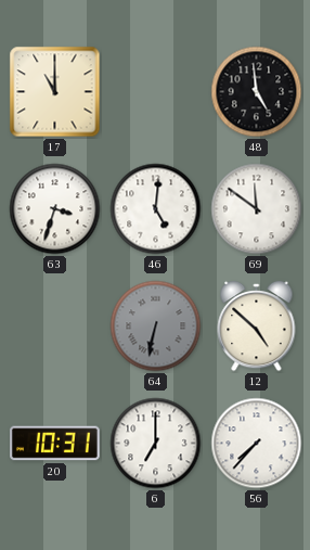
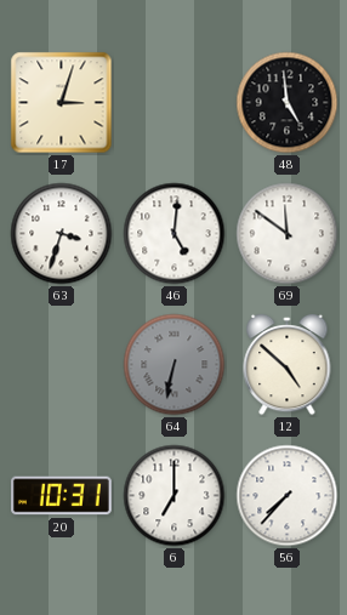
17: 11:00 -> 3:03
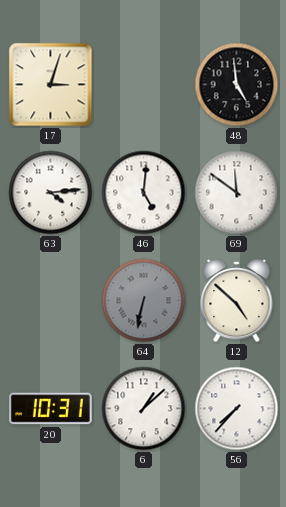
63: 3:33 -> 4:14
6: 7:00 -> 1:08
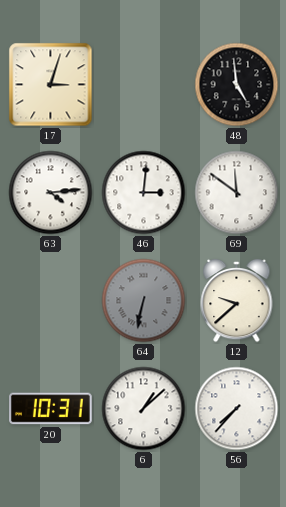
46: 5:01 -> 3:01
12: 4:52 -> 9:38
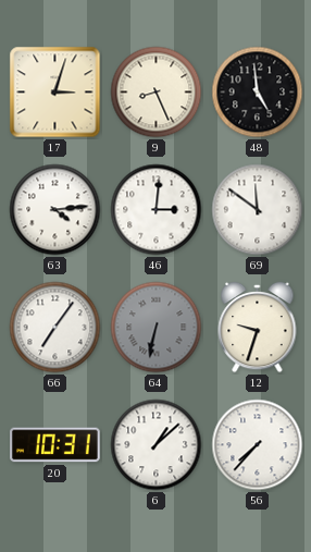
9: none -> 8:26
66: none -> 7:06
12: 9:38 -> 9:33
